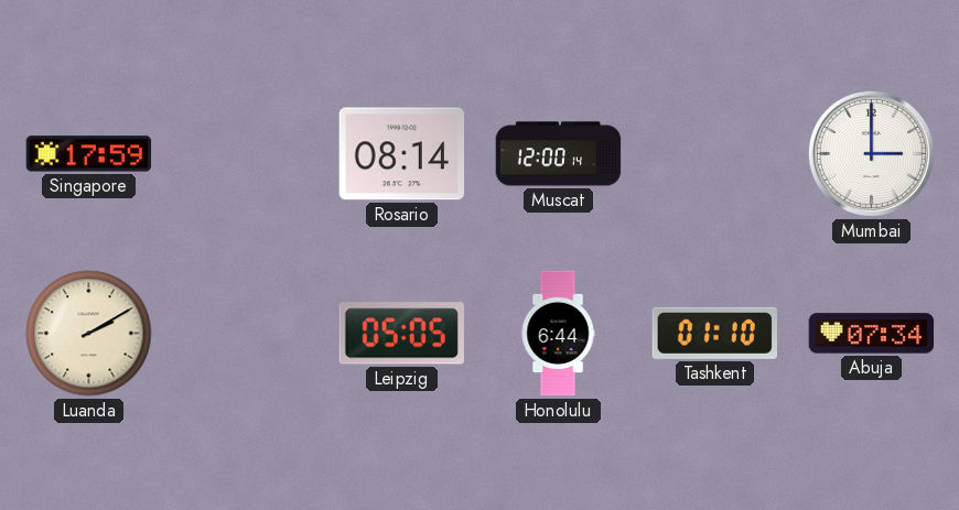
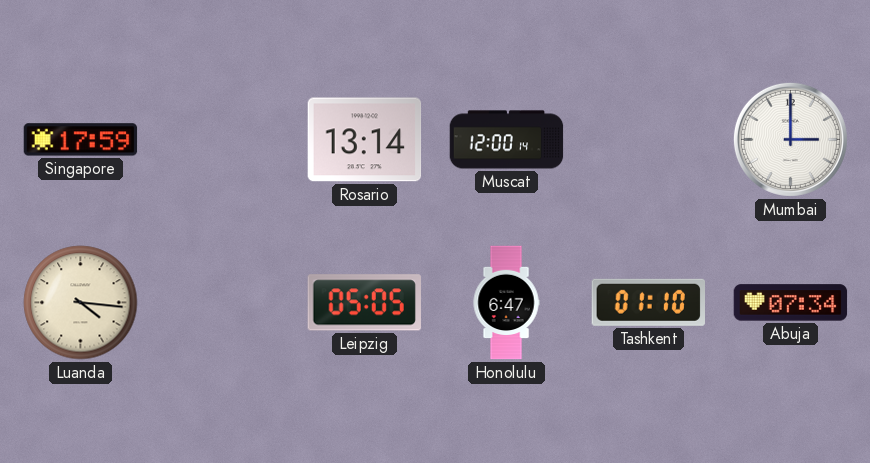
Rosario: 08:14 -> 13:14
Luanda: 2:10 -> 4:16
Honolulu: 6:44 -> 6:47
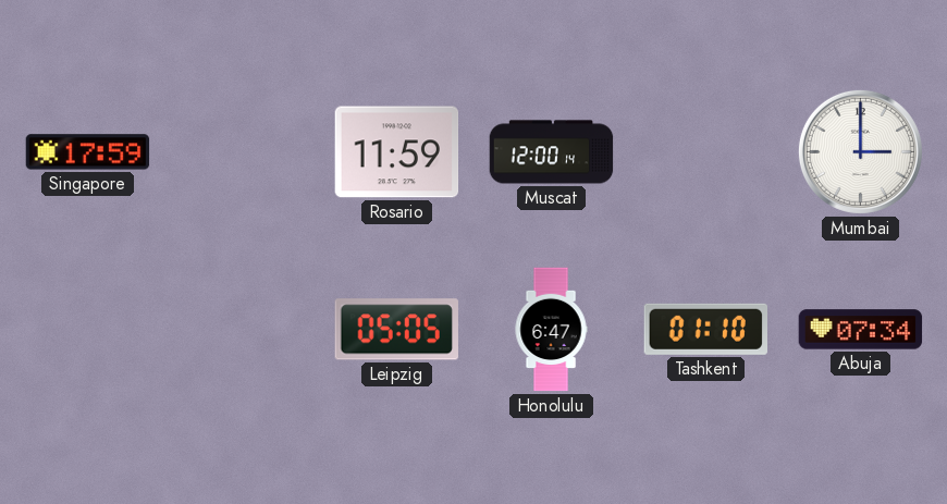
Rosario: 13:14 -> 11:59
Luanda: 4:16 -> none
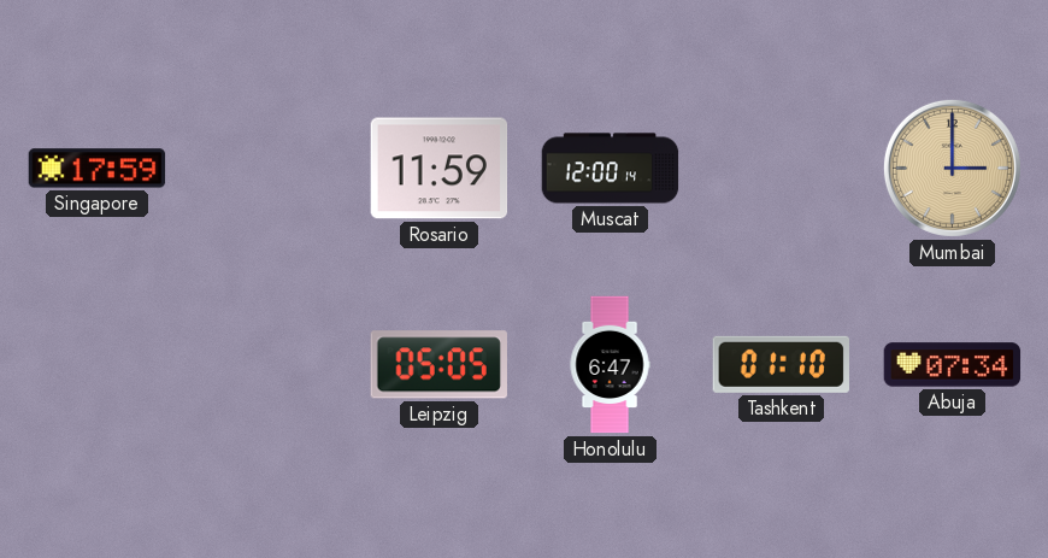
Mumbai dial: white -> champagne
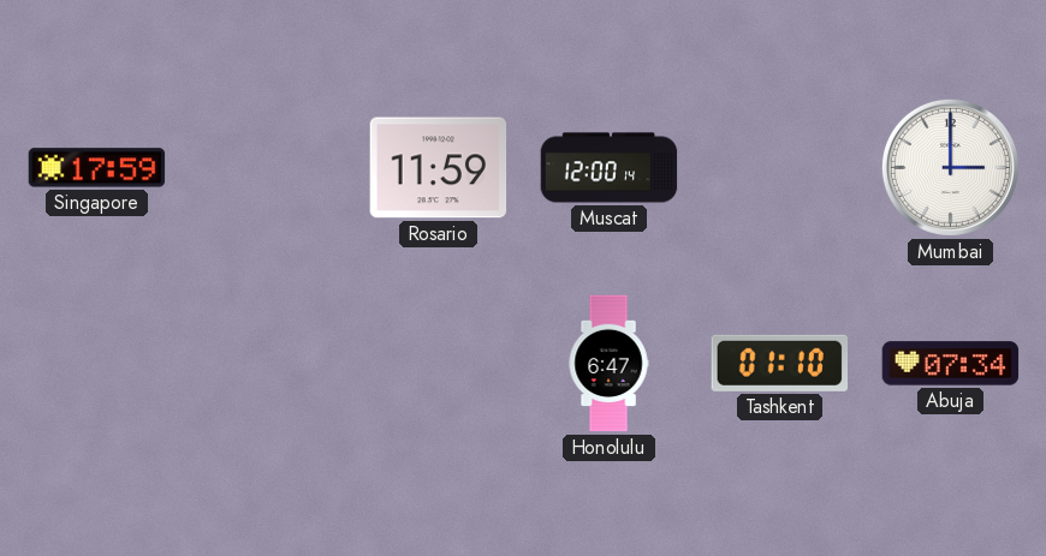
Mumbai dial: champagne -> white
Leipzig: 05:05 -> none
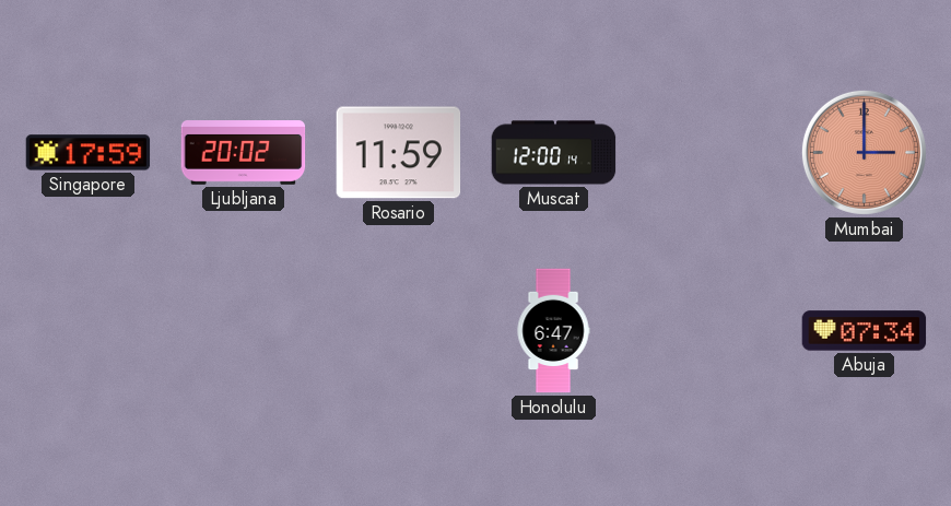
Ljubljana: none -> 20:02
Mumbai dial: white -> salmon
Tashkent: 01:10 -> none
